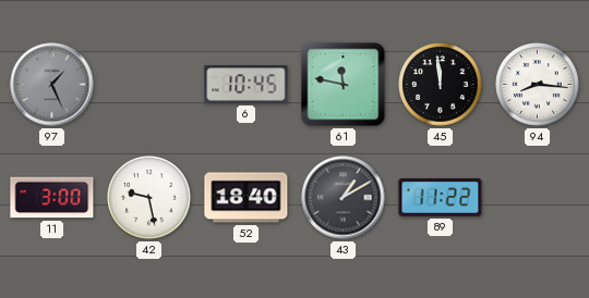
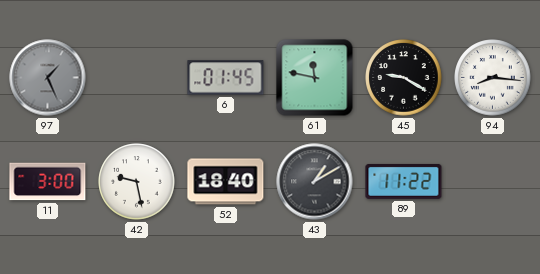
6: 10:45 -> 01:45
45: 11:59 -> 9:20
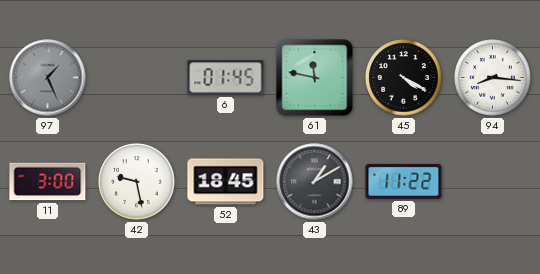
45: 9:20 -> 4:20
52: 18:40 -> 18:45
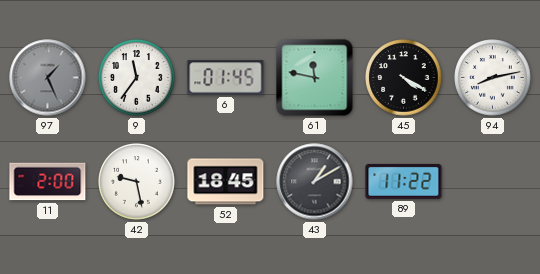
9: none -> 11:36
94: 8:16 -> 8:13
11: 3:00 -> 2:00
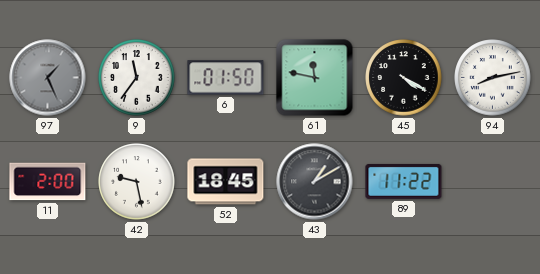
6: 01:45 -> 01:50
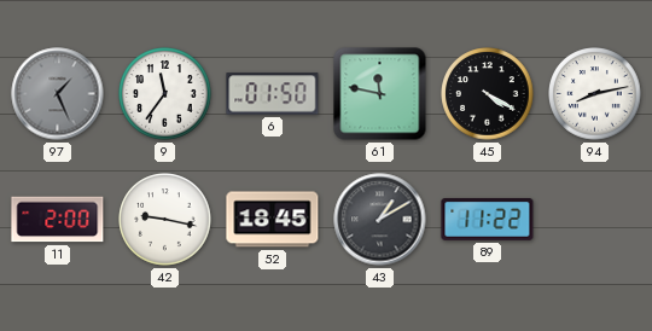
42: 9:28 -> 9:17
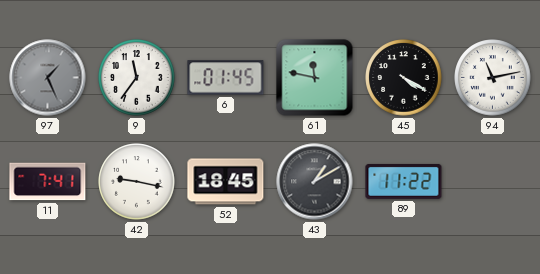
6: 01:50 -> 01:45
94: 8:13 -> 11:13
11: 2:00 -> 7:41
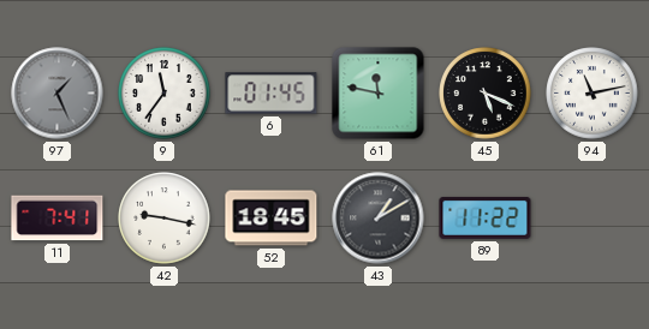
45: 4:20 -> 5:19
